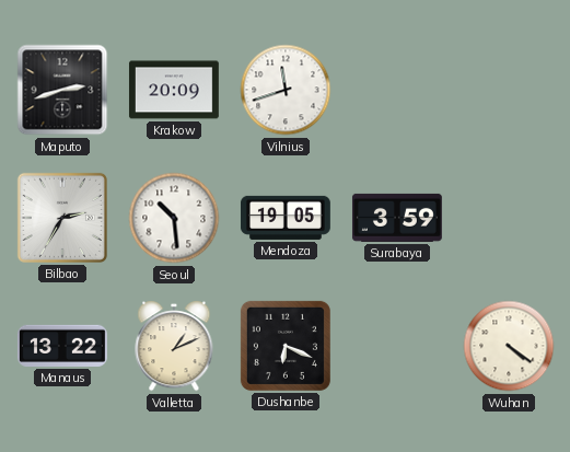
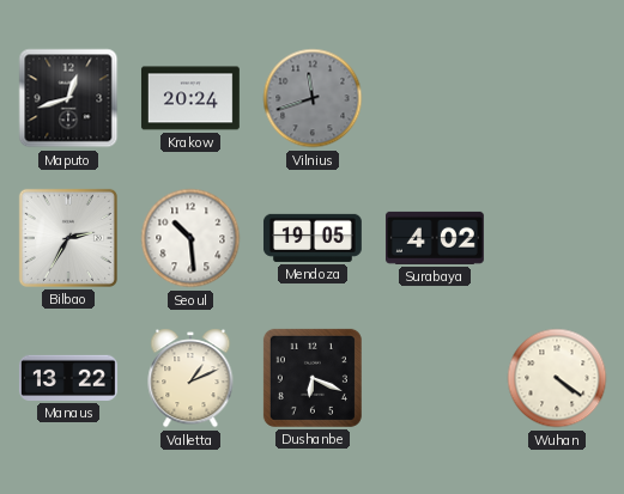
Maputo: 2:42 -> 12:42
Krakow: 20:09 -> 20:24
Vilnius dial: white -> grey
Surabaya: 3:59 -> 4:02
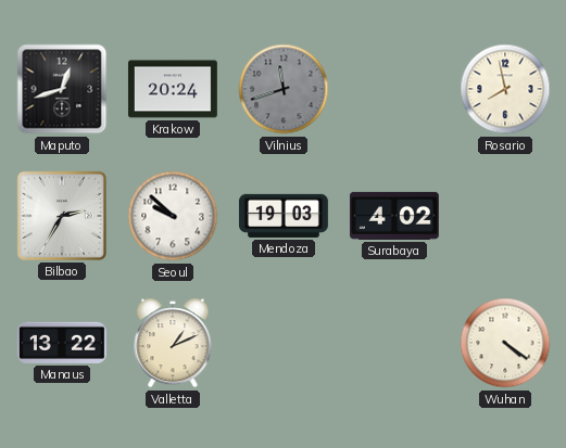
Rosario: none -> 7:58
Seoul: 10:29 -> 9:52
Mendoza: 19:05 -> 19:03
Dushanbe: 6:19 -> none
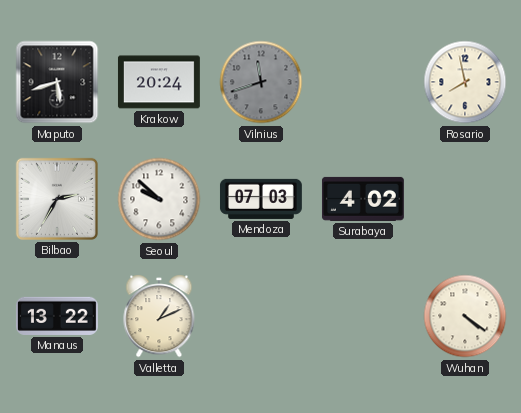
Maputo: 12:42 -> 5:42
Mendoza: 19:03 -> 07:03
